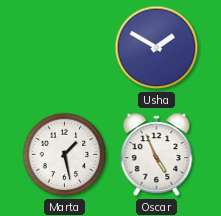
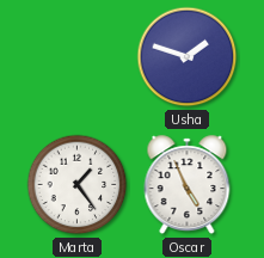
Usha: 1:50 -> 1:48
Marta: 1:28 -> 1:24
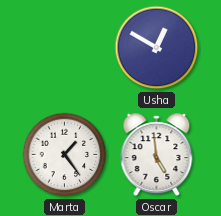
Usha: 1:48 -> 12:50
Oscar: 4:56 -> 4:59
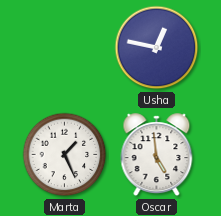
Usha: 12:50 -> 12:47
Marta: 1:24 -> 1:26
